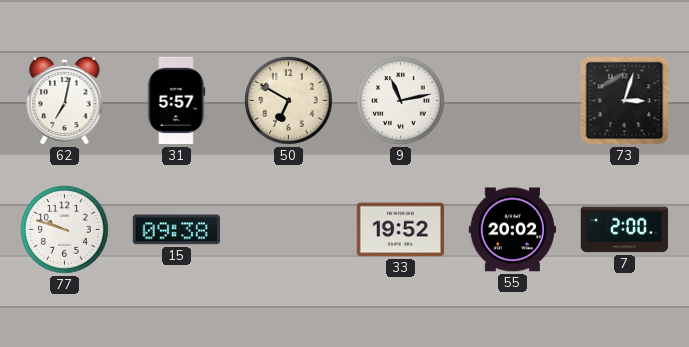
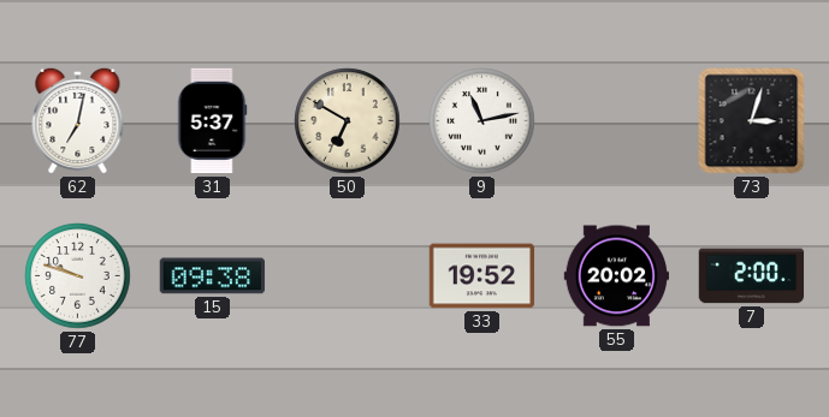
31: 5:57 -> 5:37
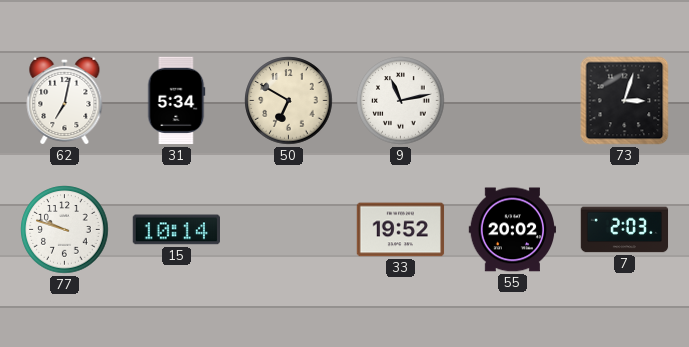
31: 5:37 -> 5:34
15: 09:38 -> 10:14
7: 2:00 -> 2:03
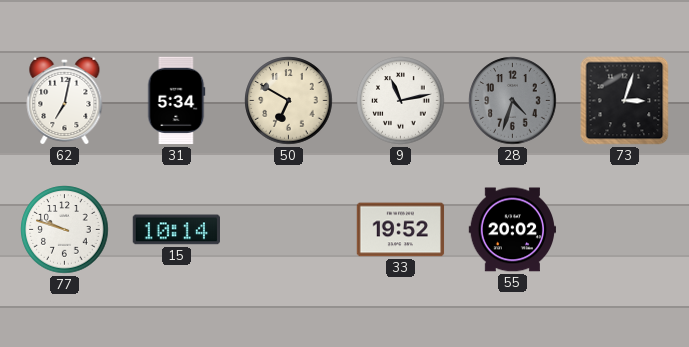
28: none -> 4:33
7: 2:03 -> none
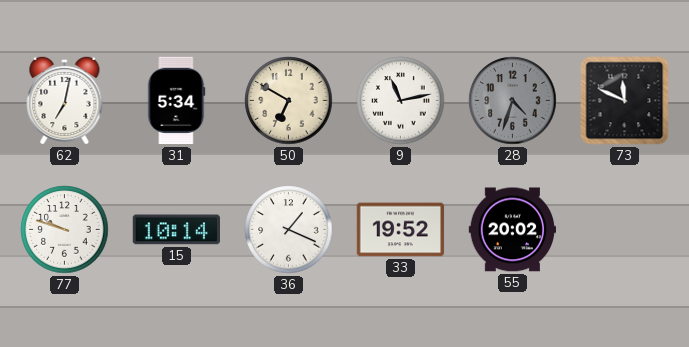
73: 3:03 -> 11:49
36: none -> 1:19
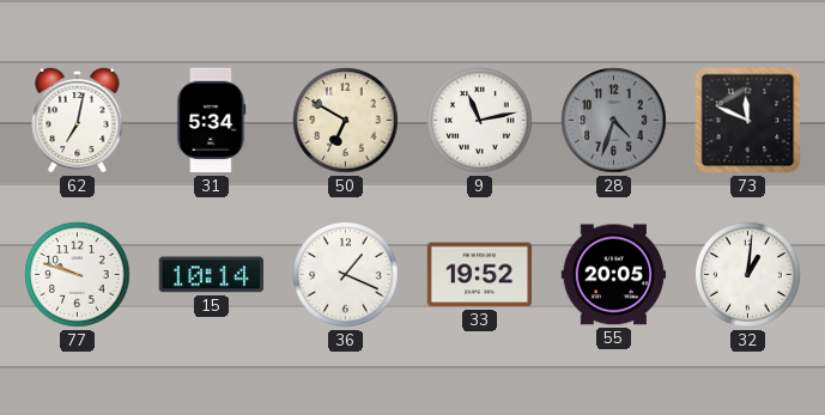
55: 20:02 -> 20:05
32: none -> 1:01
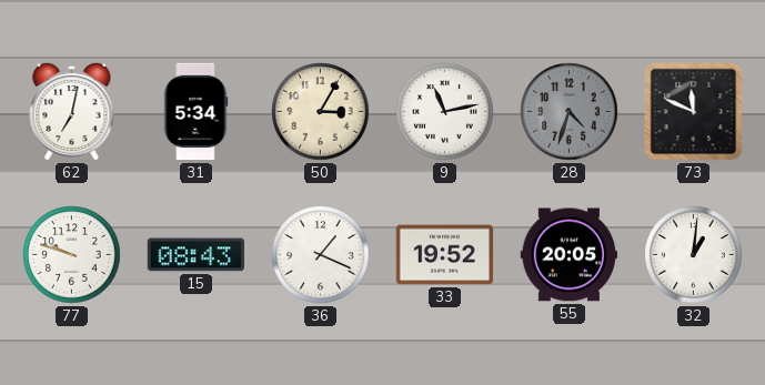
50: 6:50 -> 3:05
15: 10:14 -> 08:43
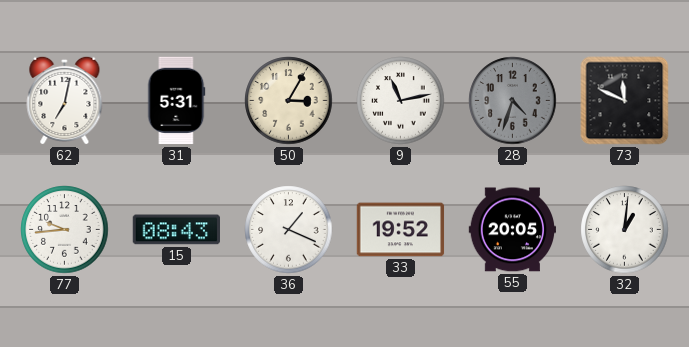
31: 5:34 -> 5:31
77: 9:48 -> 9:44
